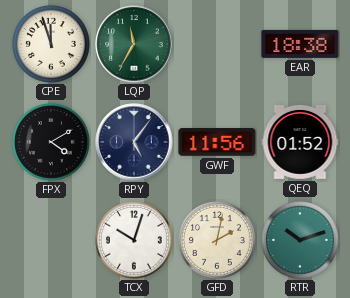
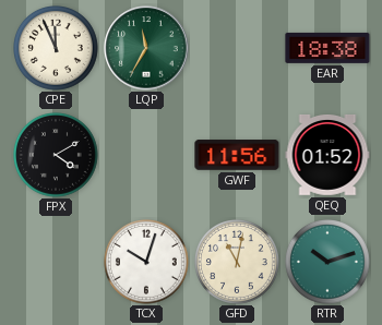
CPE: 11:57 -> 11:56
RPY: 5:06 -> none
GFD: 2:02 -> 11:02
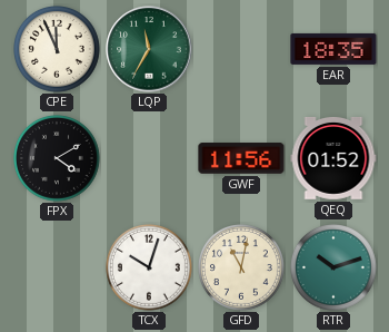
EAR: 18:38 -> 18:35
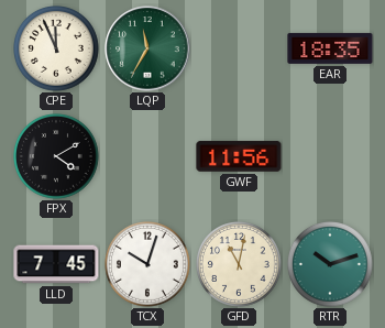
QEQ: 01:52 -> none
LLD: none -> 7:45
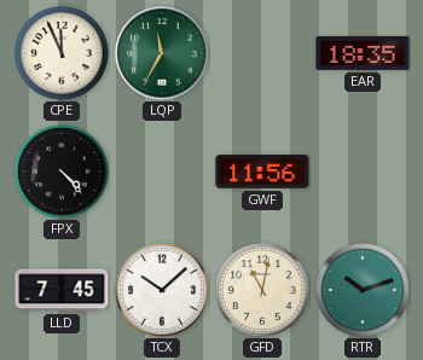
FPX: 4:10 -> 4:23
TCX: 10:03 -> 10:08
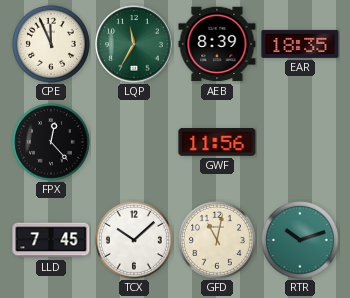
AEB: none -> 8:39
FPX: 4:23 -> 12:23
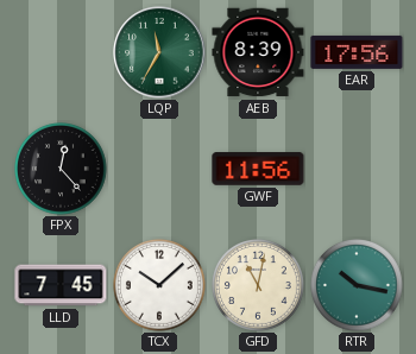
CPE: 11:56 -> none
EAR: 18:35 -> 17:56
RTR: 10:12 -> 10:17
